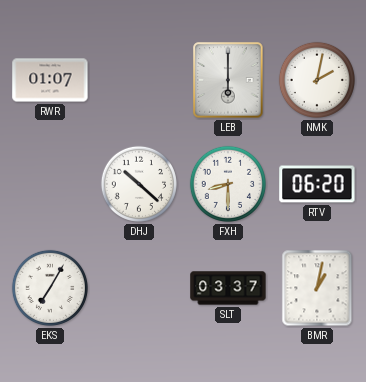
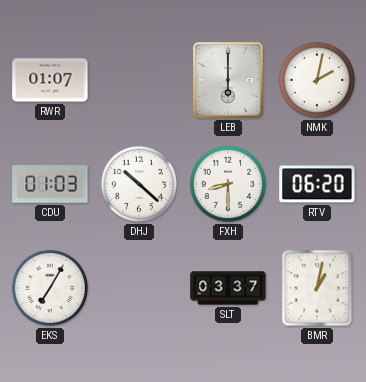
CDU: none -> 01:03
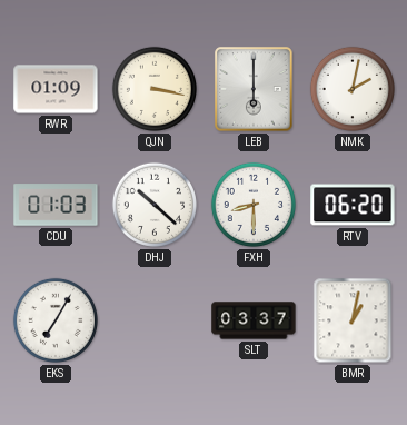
RWR: 01:07 -> 01:09
QJN: none -> 3:17
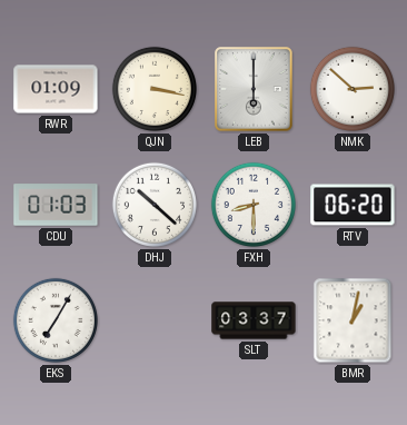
NMK: 2:02 -> 2:52
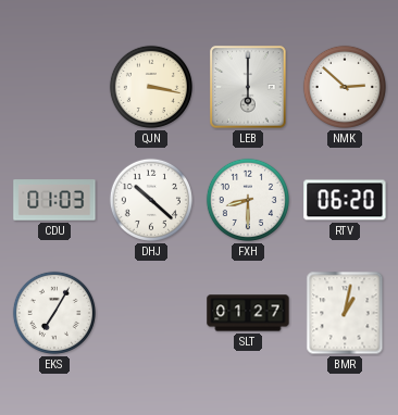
RWR: 01:09 -> none
SLT: 03:37 -> 01:27
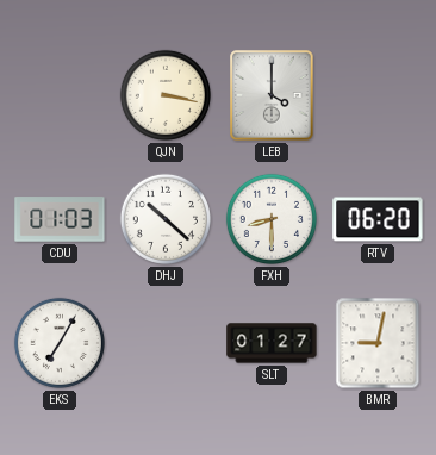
LEB: 6:00 -> 4:00
NMK: 2:52 -> none
BMR: 1:02 -> 9:02
